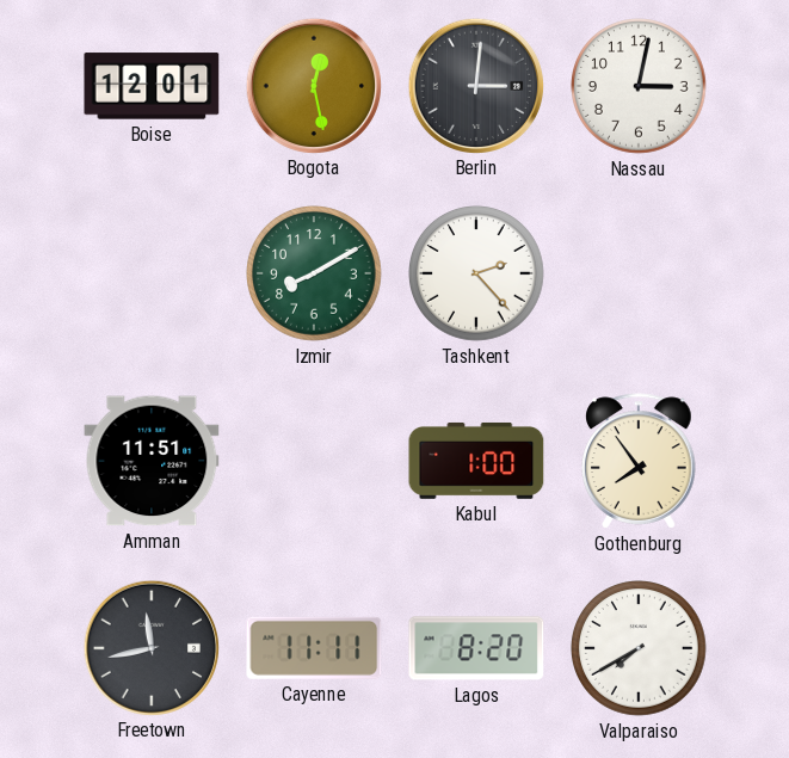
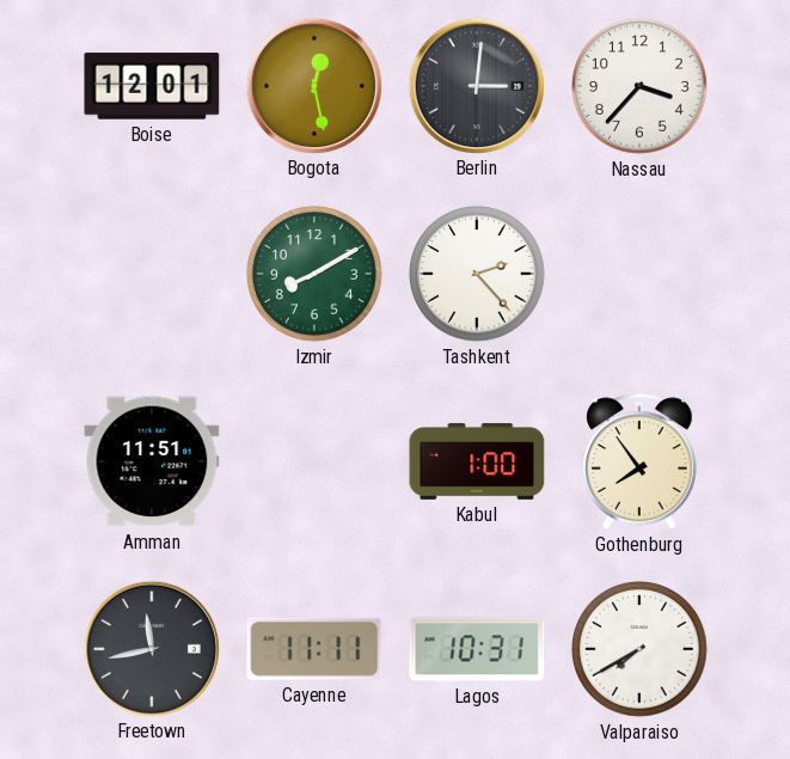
Nassau: 3:02 -> 3:37
Lagos: 8:20 -> 10:31
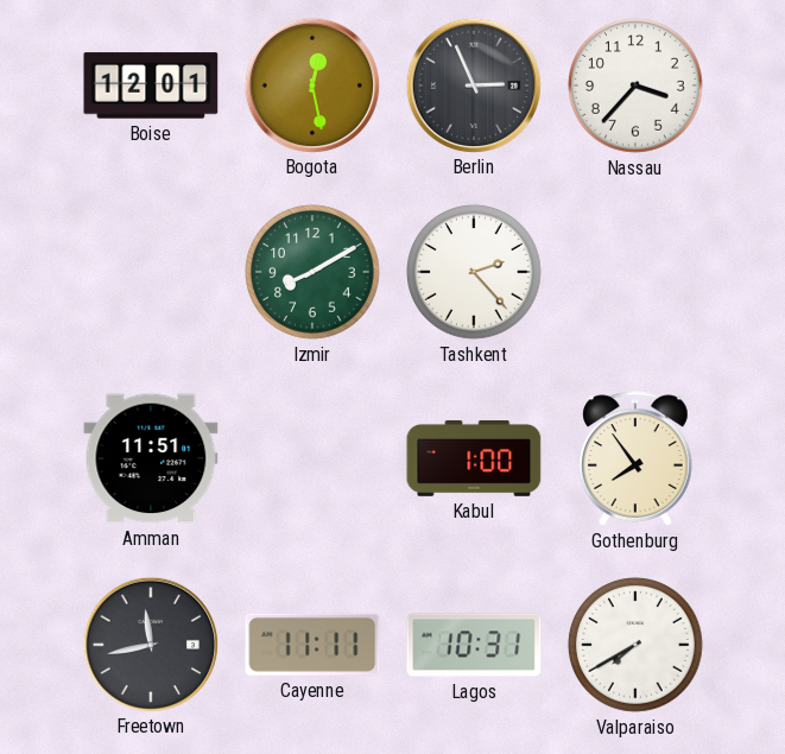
Berlin: 3:01 -> 2:56
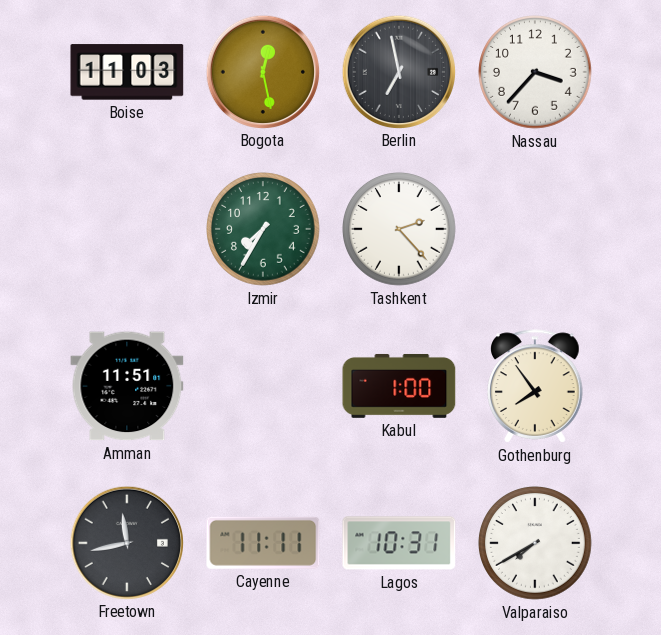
Boise: 12:01 -> 11:03
Berlin: 2:56 -> 6:58
Izmir: 8:10 -> 7:35
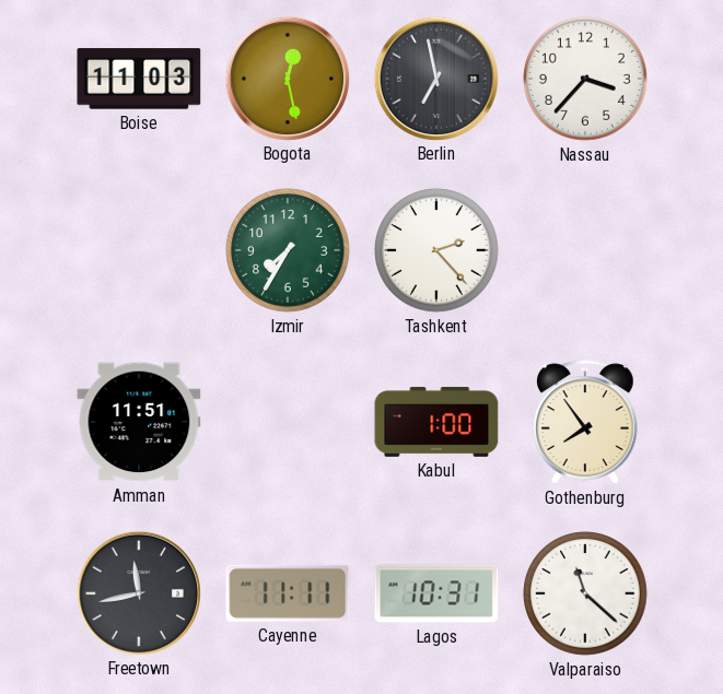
Valparaiso: 7:40 -> 11:22
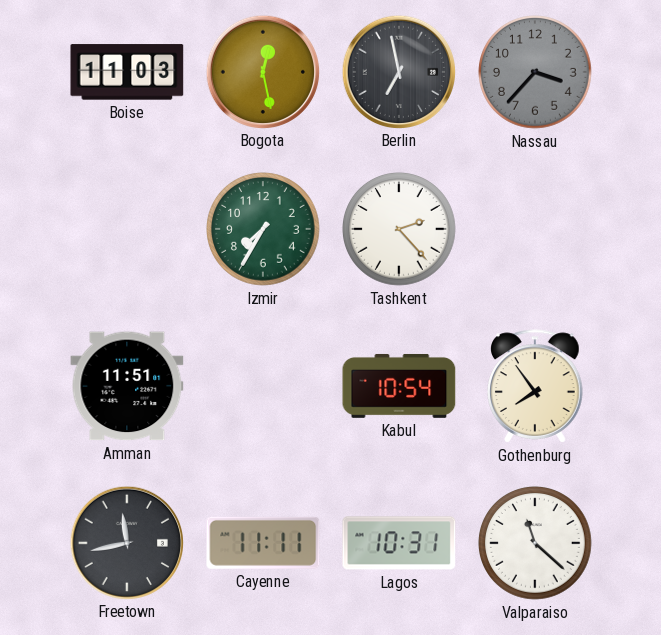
Nassau dial: white -> grey
Kabul: 1:00 -> 10:54
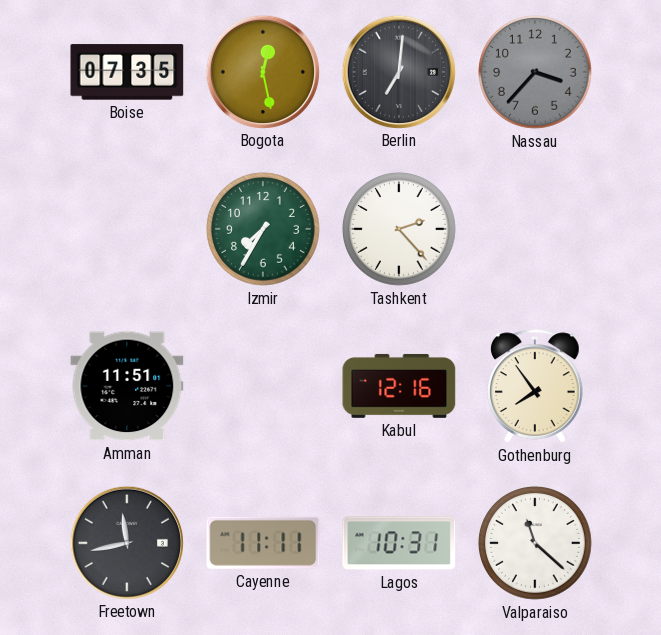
Boise: 11:03 -> 07:35
Berlin: 6:58 -> 7:01
Kabul: 10:54 -> 12:16
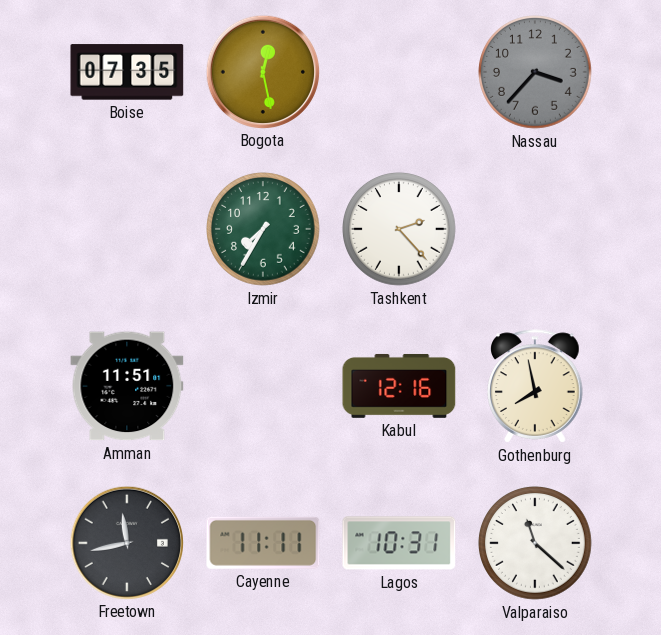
Berlin: 7:01 -> none
Gothenburg: 7:54 -> 7:58
